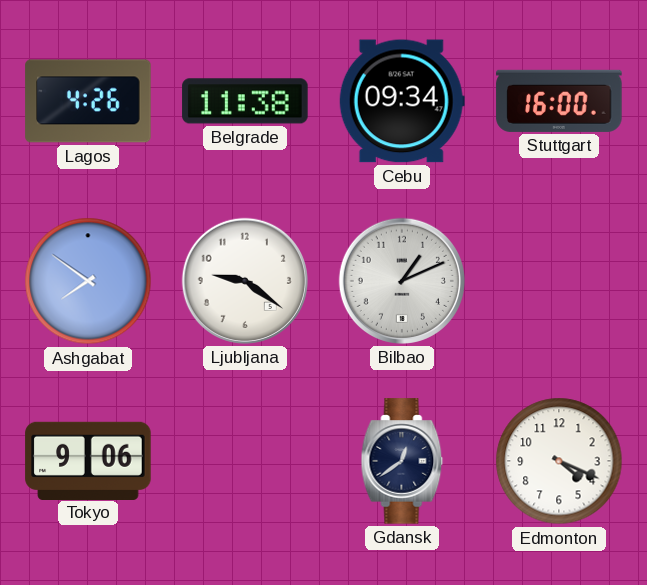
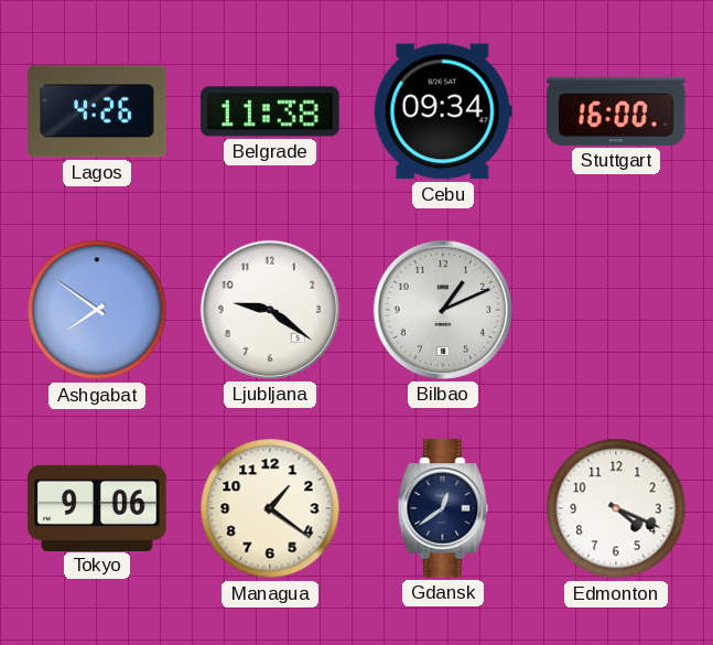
Managua: none -> 1:21
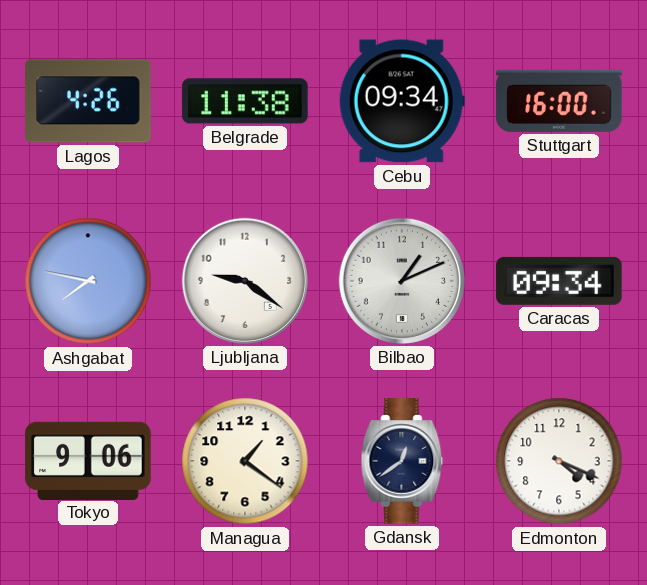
Ashgabat: 7:51 -> 7:47
Caracas: none -> 09:34
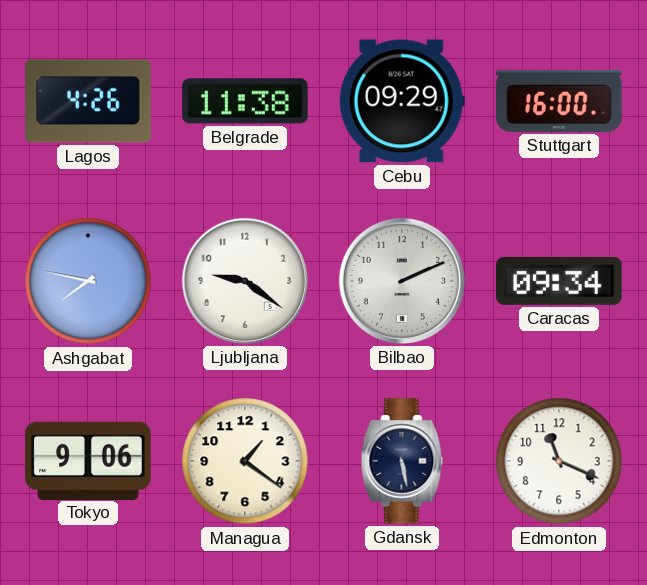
Cebu: 09:34 -> 09:29
Bilbao: 1:11 -> 2:11
Gdansk: 12:39 -> 5:28
Edmonton: 4:19 -> 11:19
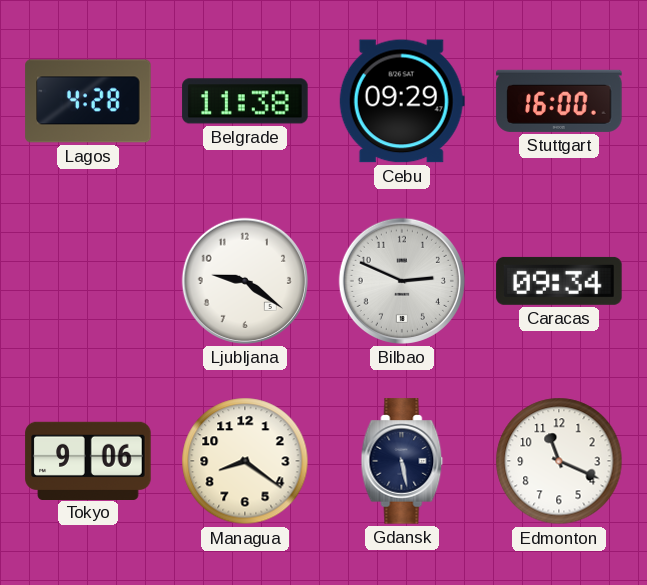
Lagos: 4:26 -> 4:28
Ashgabat: 7:47 -> none
Bilbao: 2:11 -> 2:49
Managua: 1:21 -> 8:21
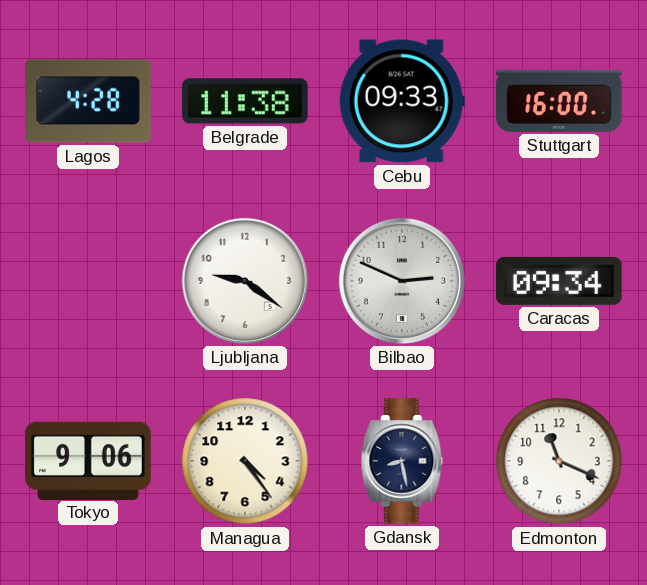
Cebu: 09:29 -> 09:33
Managua: 8:21 -> 4:24
Gdansk: 5:28 -> 8:28
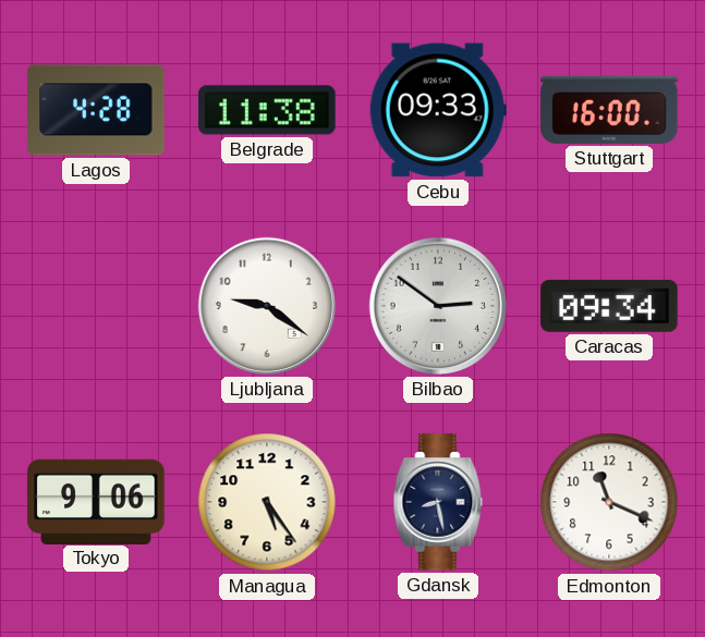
Bilbao: 2:49 -> 2:51
Managua: 4:24 -> 5:24
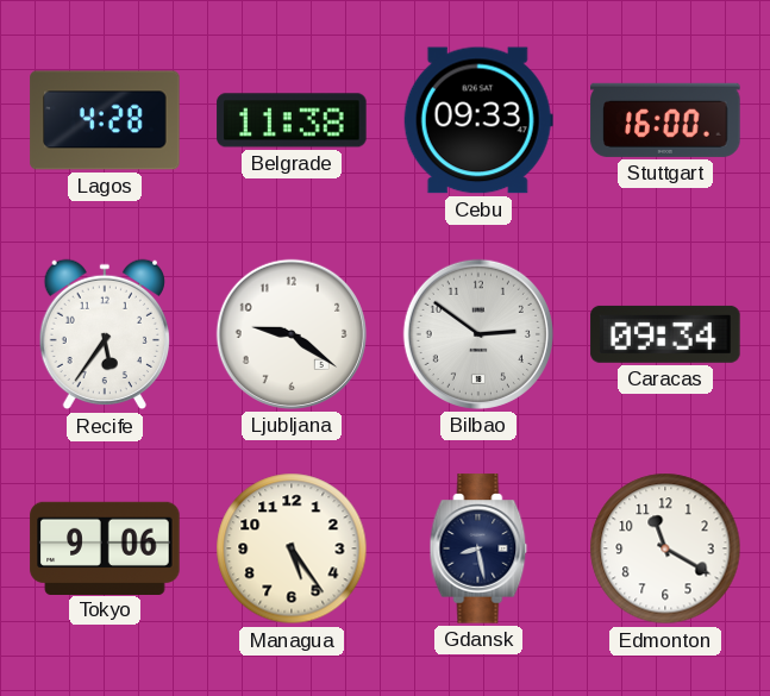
Recife: none -> 5:36
Edmonton: 11:19 -> 11:20
